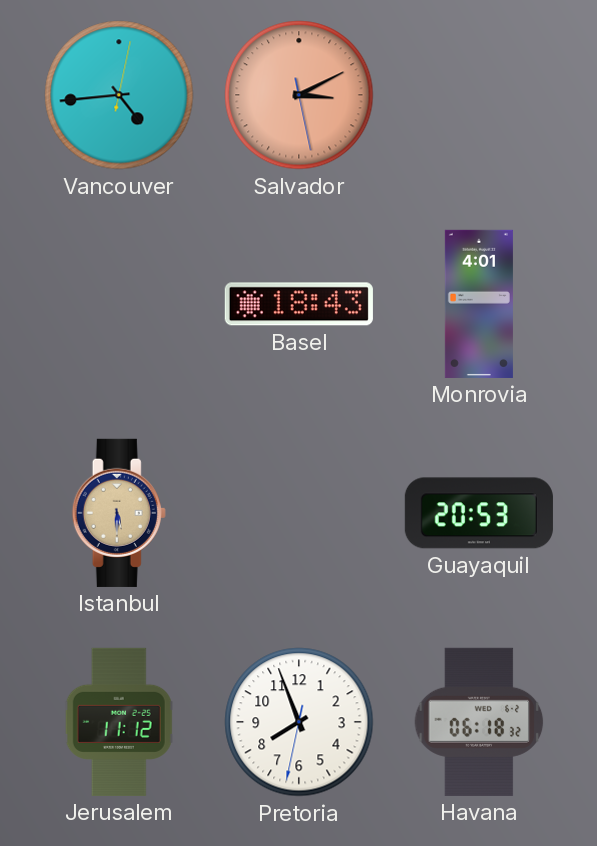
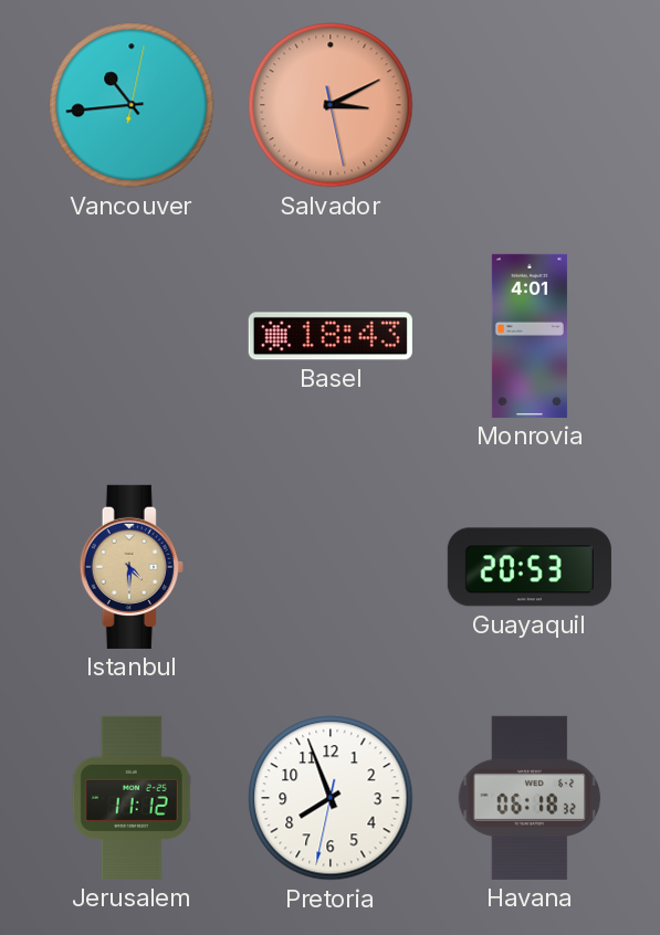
Vancouver: 4:44 -> 10:44
Istanbul: 5:30 -> 4:30
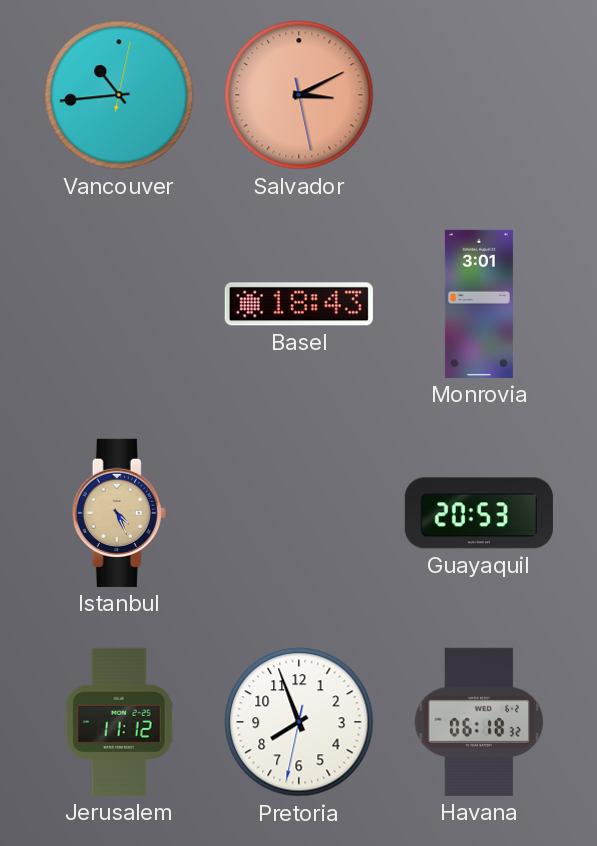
Monrovia: 4:01 -> 3:01
Istanbul: 4:30 -> 4:26
